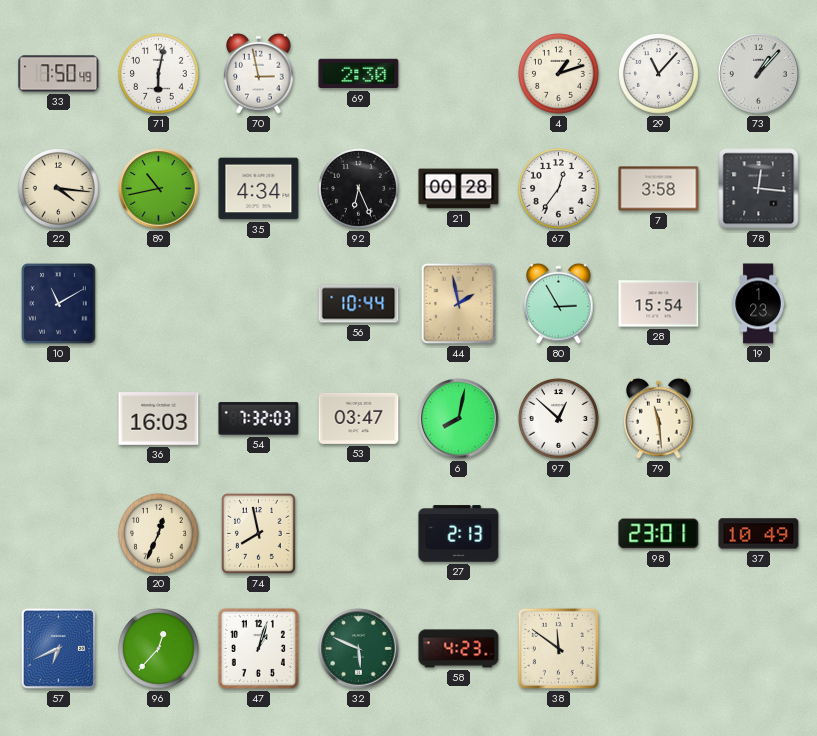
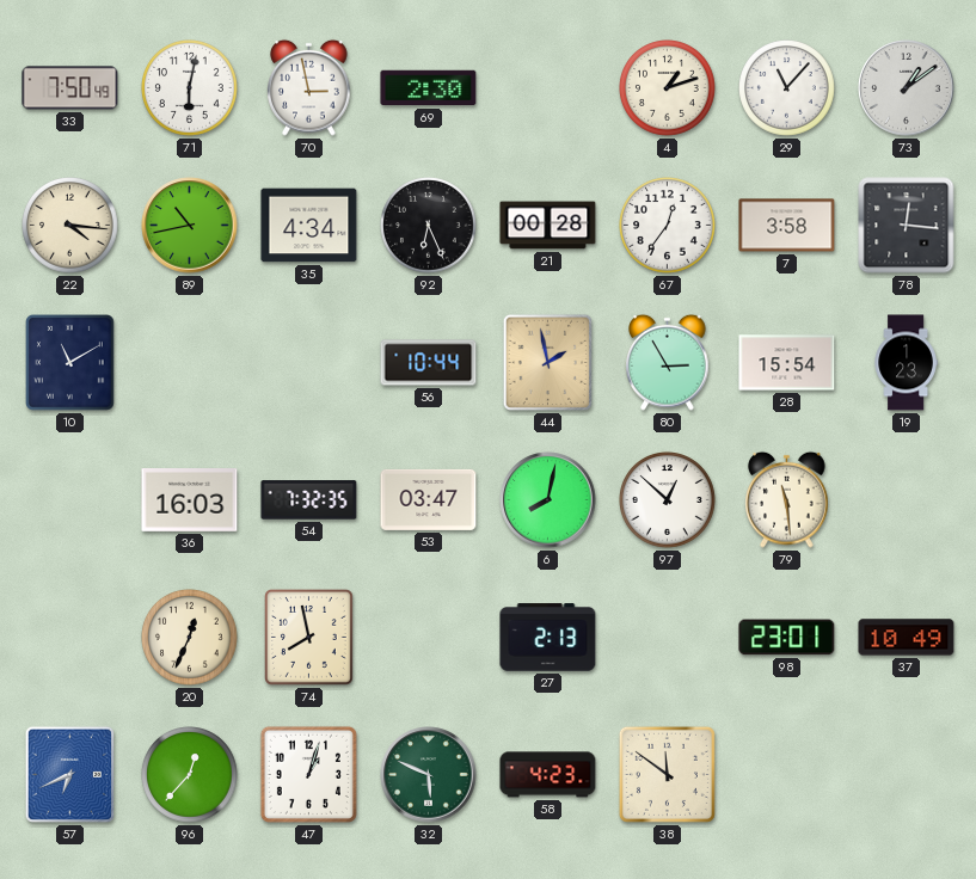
73: 1:07 -> 1:09
54: 7:32:03 -> 7:32:35
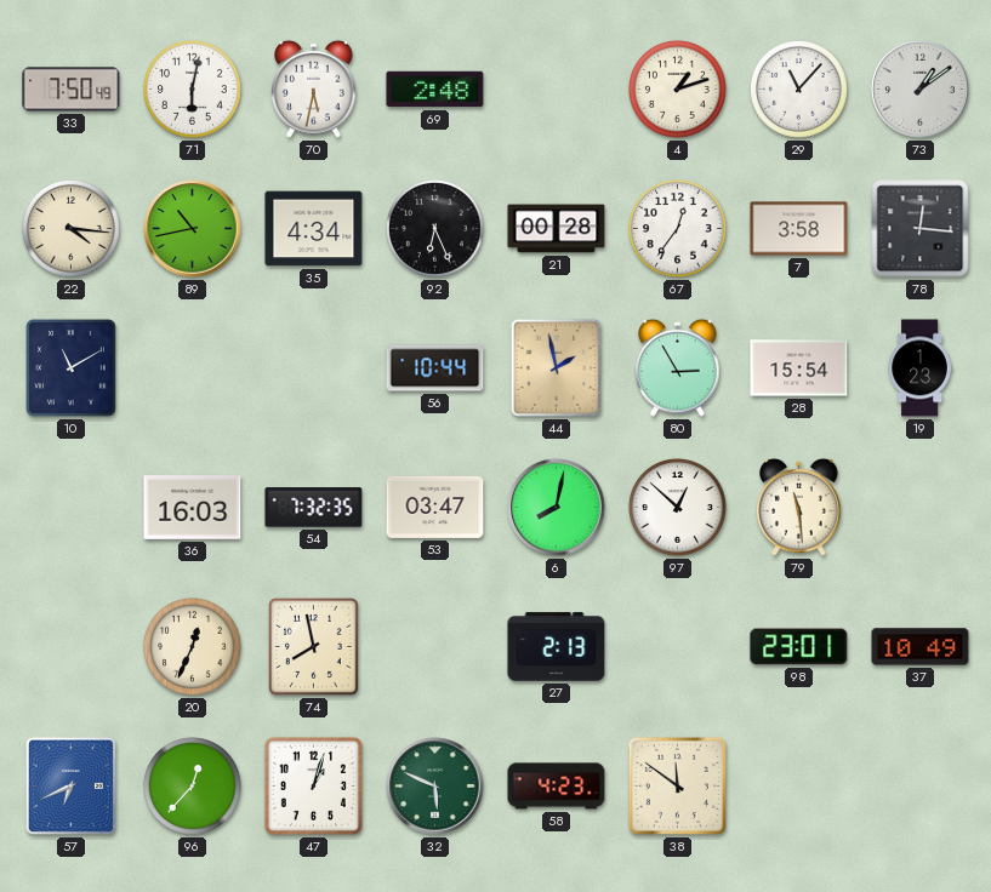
70: 2:58 -> 5:32
69: 2:30 -> 2:48
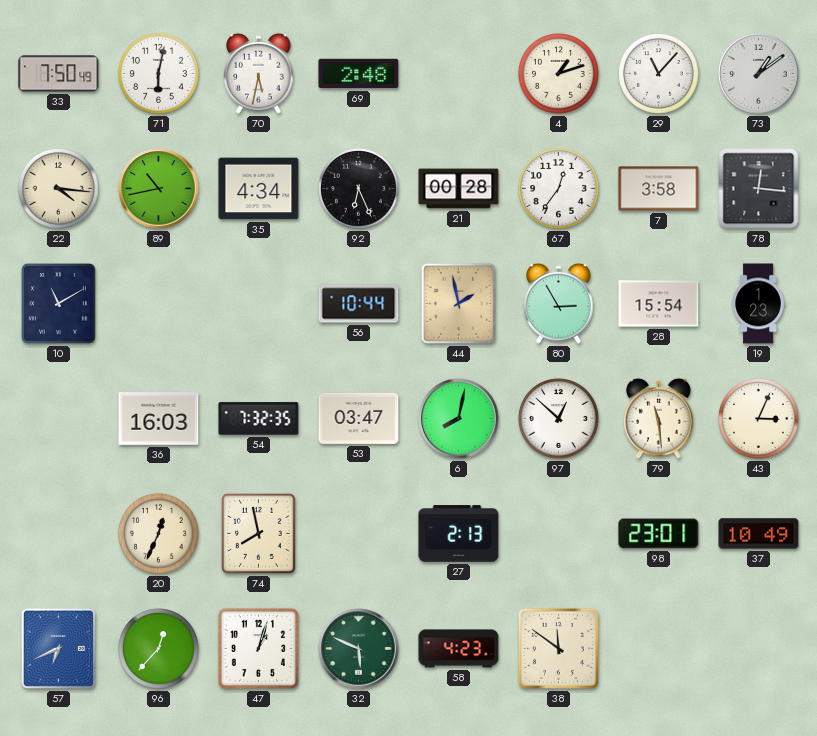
43: none -> 3:04
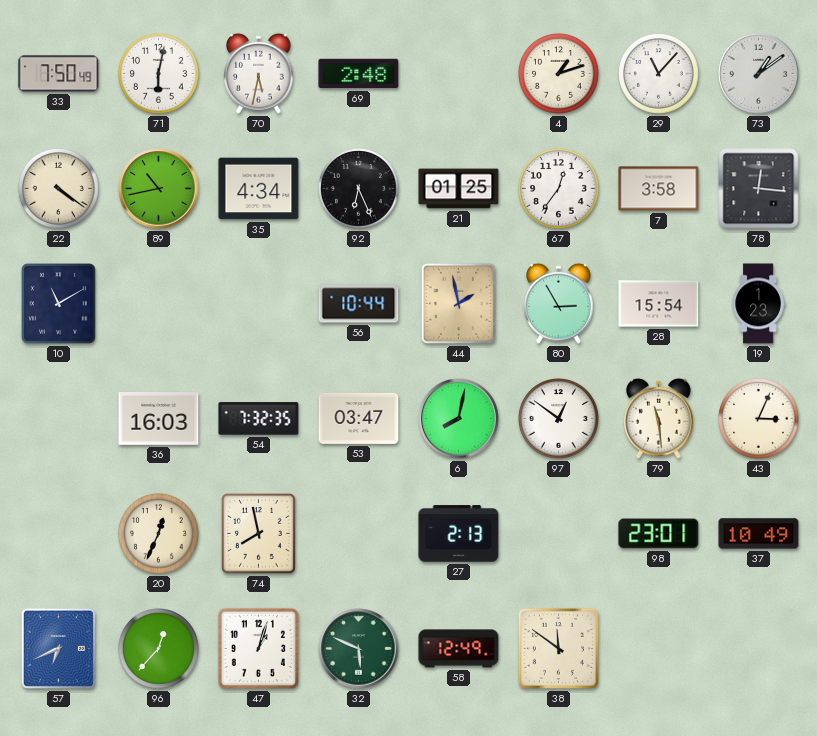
22: 4:16 -> 4:21
21: 00:28 -> 01:25
97: 12:52 -> 12:51
58: 4:23 -> 12:49
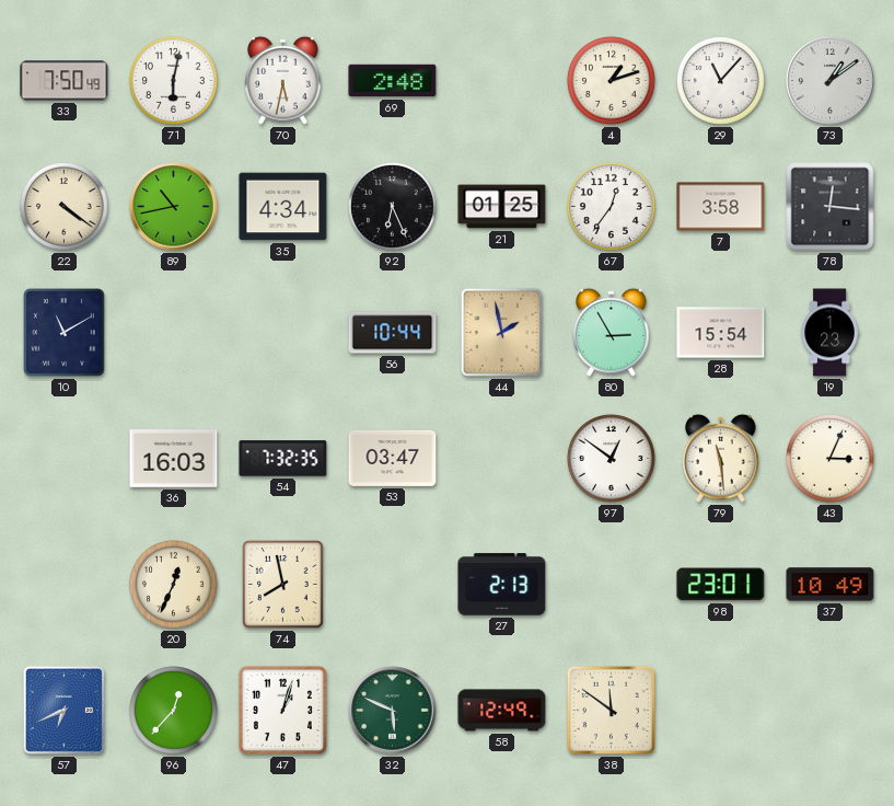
6: 8:02 -> none
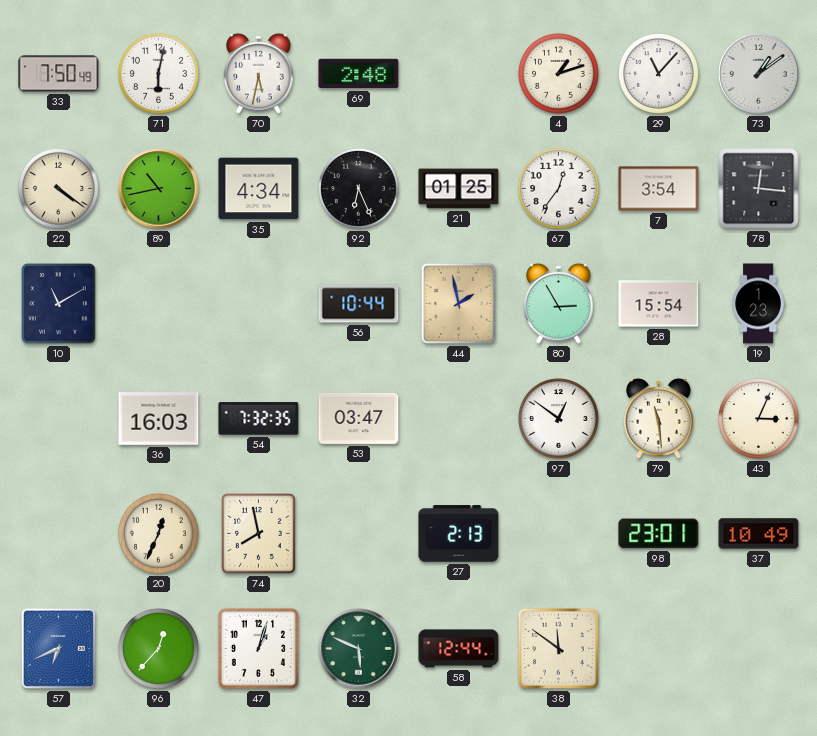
7: 3:58 -> 3:54
58: 12:49 -> 12:44
